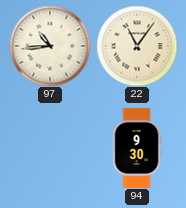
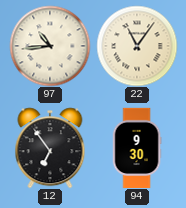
12: none -> 6:54
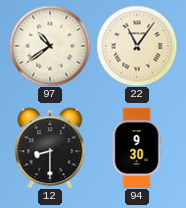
97: 10:44 -> 10:39
12: 6:54 -> 8:30
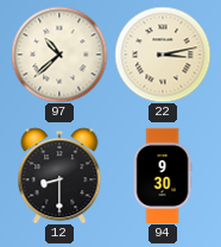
97: 10:39 -> 10:38
22: 11:06 -> 3:13
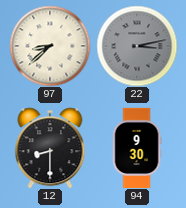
97: 10:38 -> 8:38
22 dial: cream -> grey
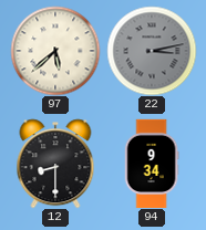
97: 8:38 -> 5:38
94: 9:30 -> 9:34
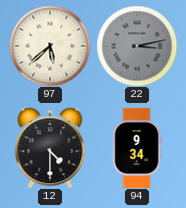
12: 8:30 -> 4:30
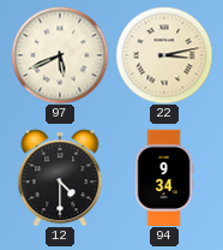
97: 5:38 -> 5:41
22 dial: grey -> cream
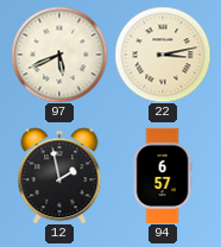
12: 4:30 -> 1:58
94: 9:34 -> 6:57
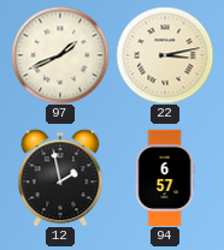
97: 5:41 -> 1:41
